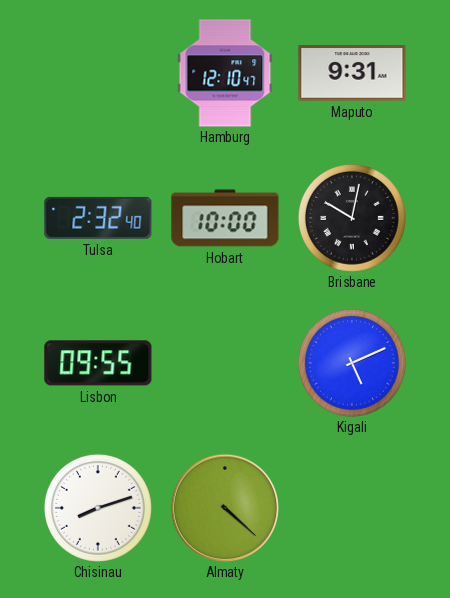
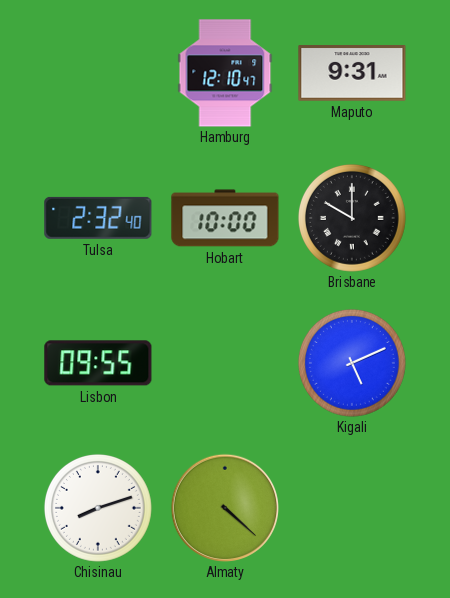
Brisbane: 10:02 -> 10:00
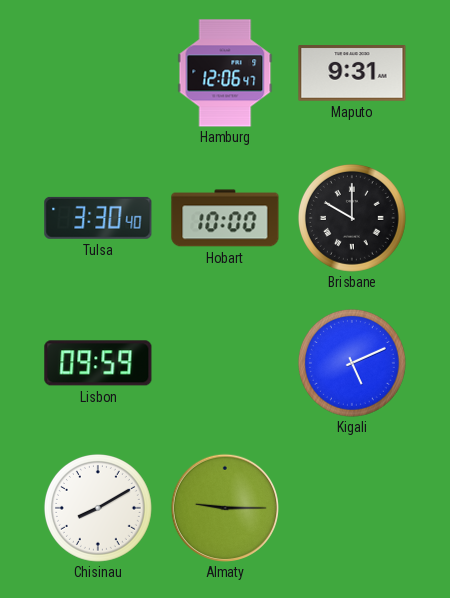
Hamburg: 12:10 -> 12:06
Tulsa: 2:32 -> 3:30
Lisbon: 09:55 -> 09:59
Chisinau: 8:12 -> 8:10
Almaty: 4:22 -> 9:15
